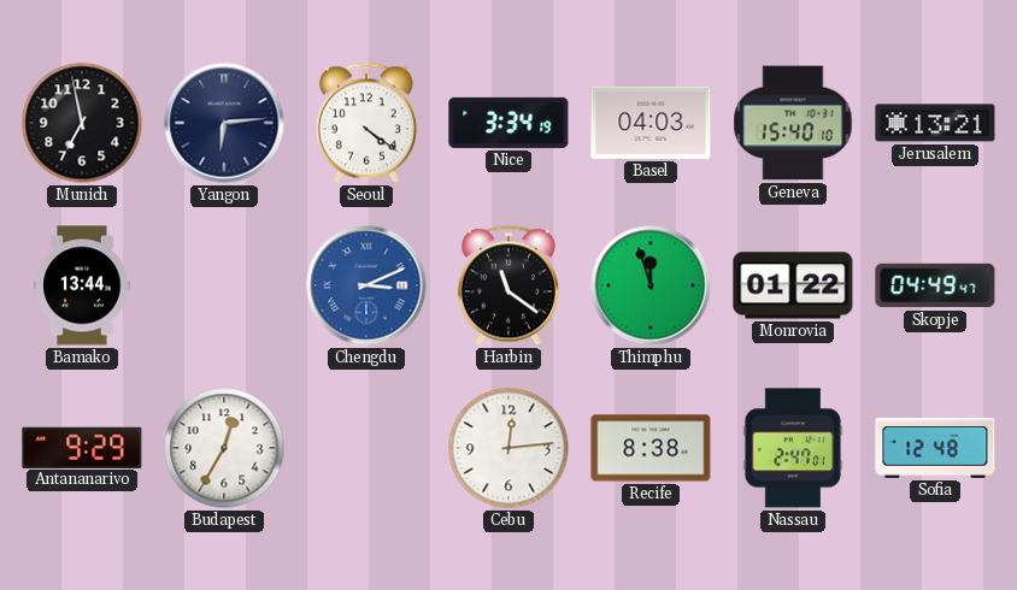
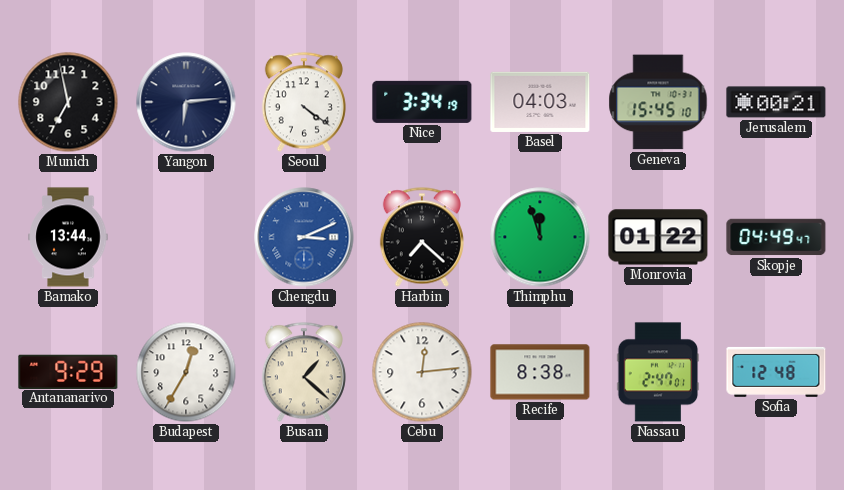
Geneva: 15:40 -> 15:45
Jerusalem: 13:21 -> 00:21
Harbin: 11:21 -> 7:22
Busan: none -> 1:22
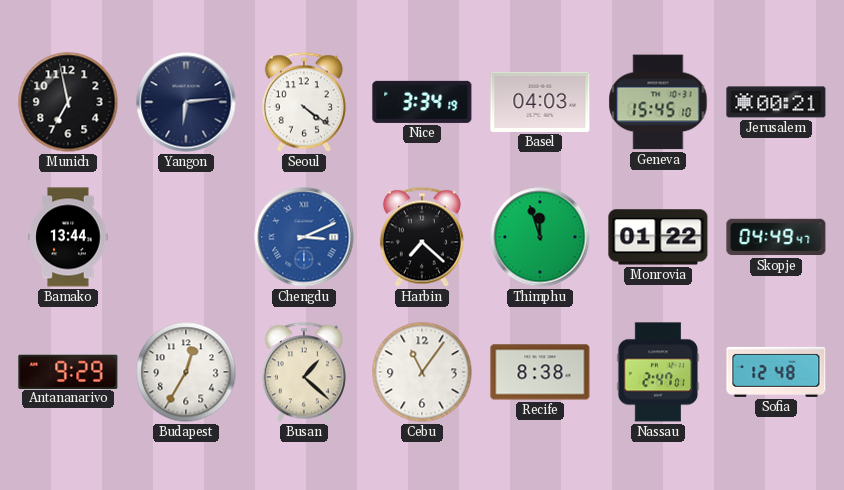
Cebu: 12:14 -> 11:06
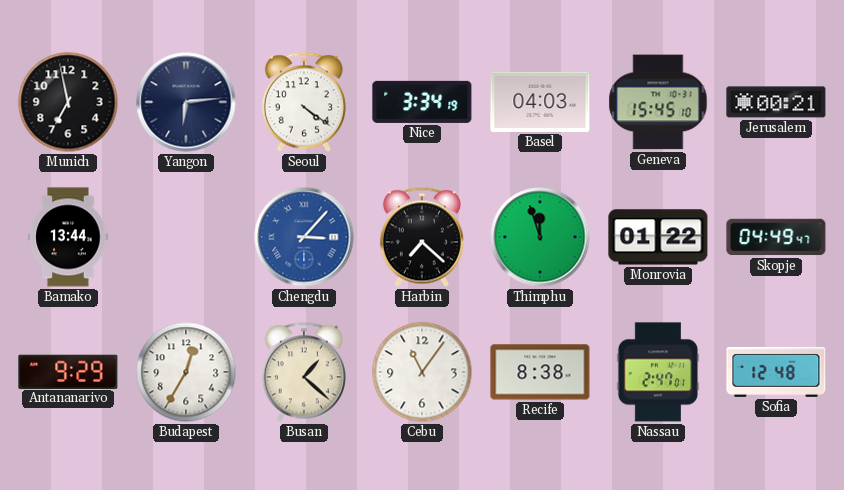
Chengdu: 3:11 -> 3:07
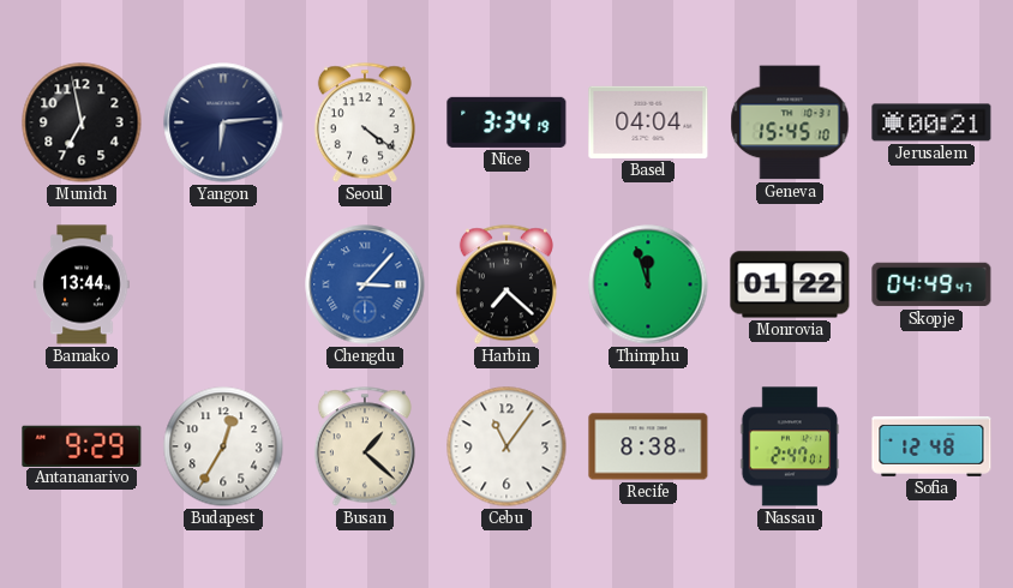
Basel: 04:03 -> 04:04
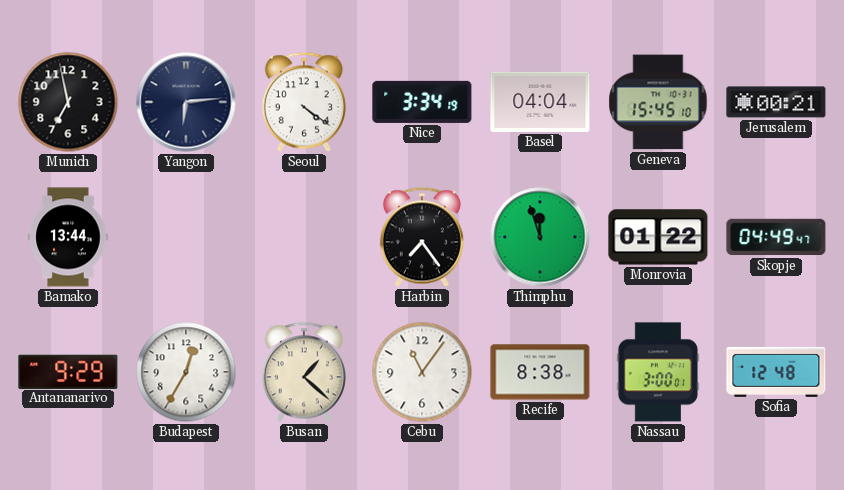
Chengdu: 3:07 -> none
Harbin: 7:22 -> 7:24
Nassau: 2:47 -> 3:00
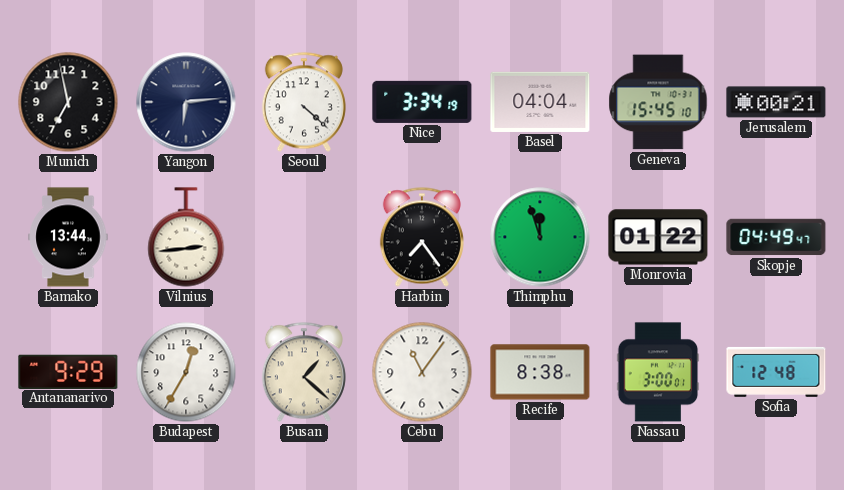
Seoul: 4:21 -> 4:22
Vilnius: none -> 2:44
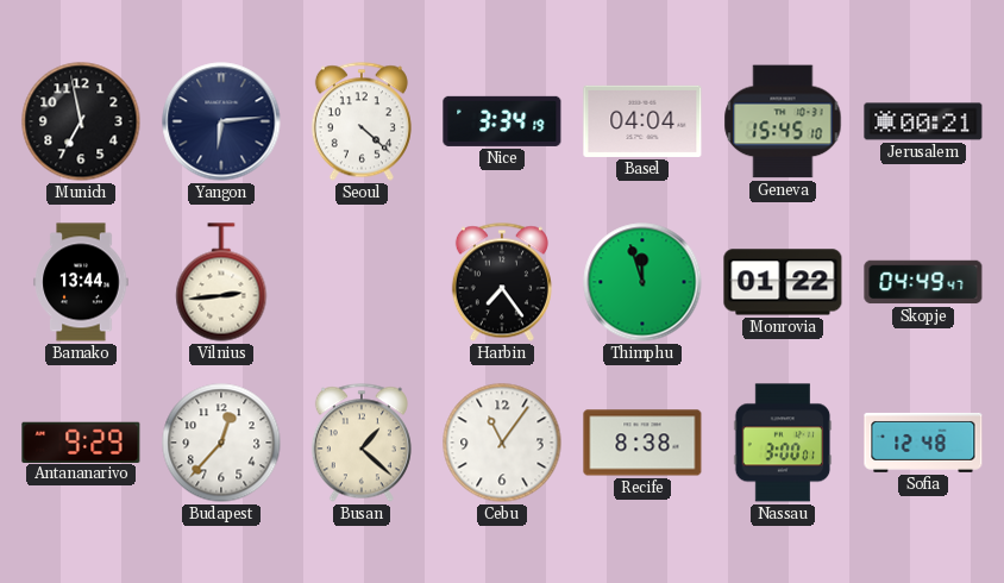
Budapest: 12:35 -> 12:37
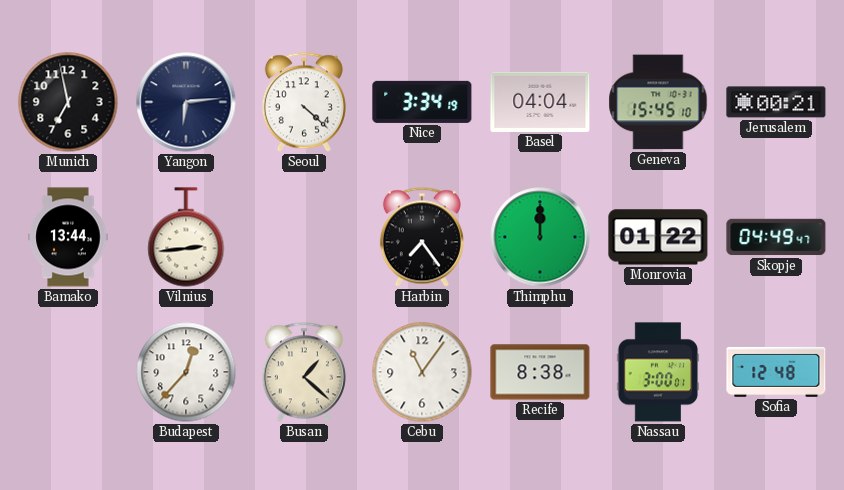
Thimphu: 11:57 -> 12:00
Antananarivo: 9:29 -> none
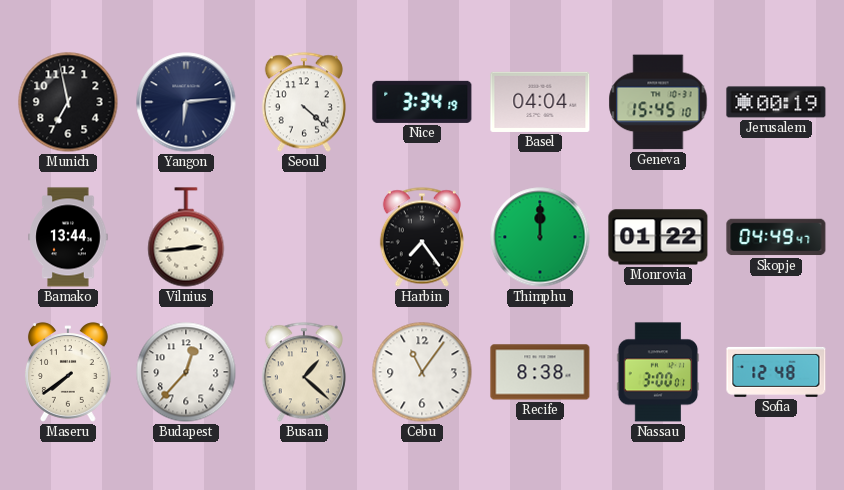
Jerusalem: 00:21 -> 00:19
Maseru: none -> 7:39
